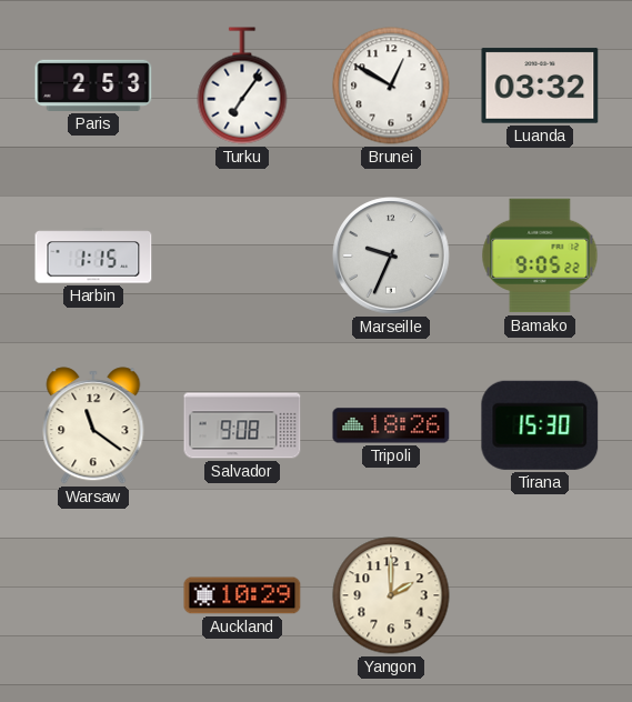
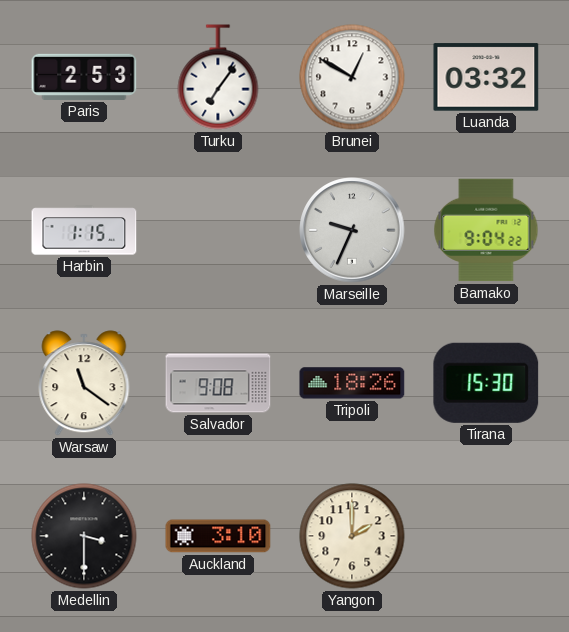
Bamako: 9:05 -> 9:04
Medellin: none -> 3:30
Auckland: 10:29 -> 3:10
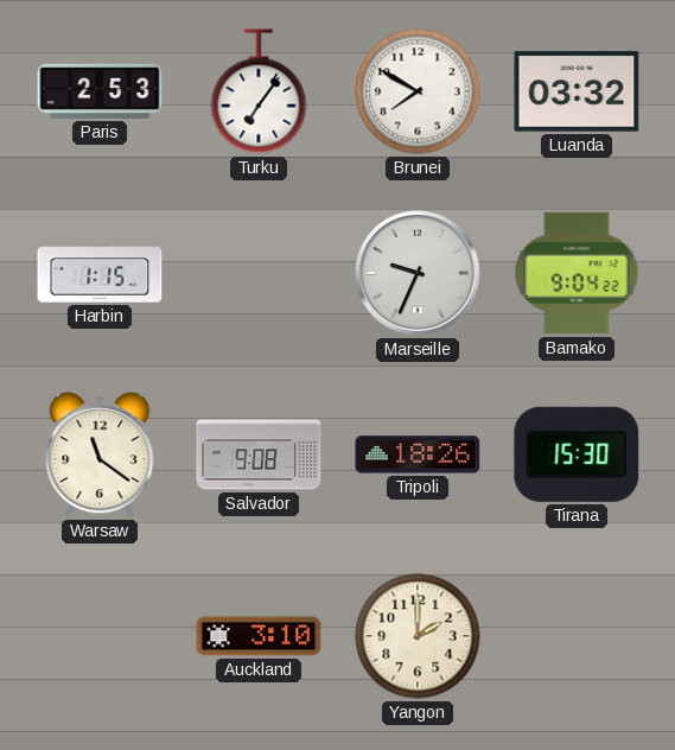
Brunei: 12:50 -> 7:50
Medellin: 3:30 -> none
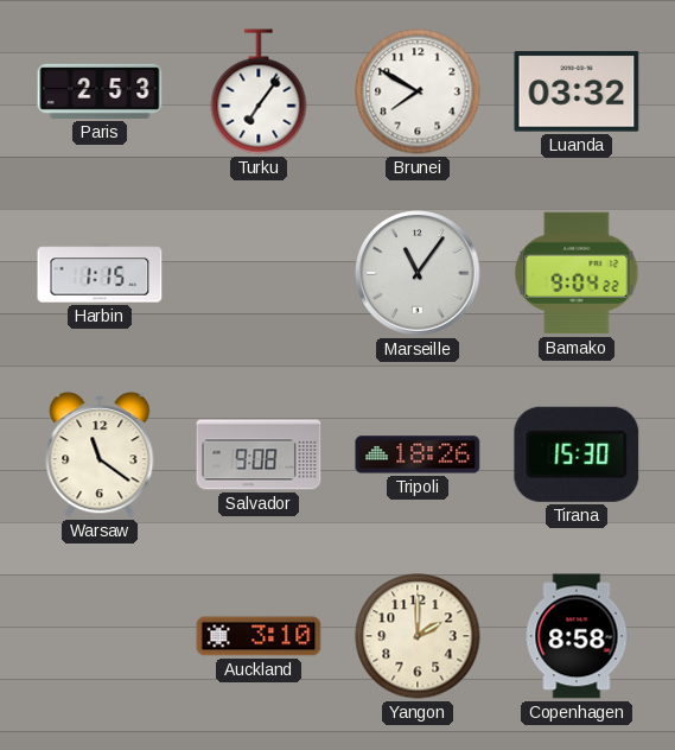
Marseille: 9:34 -> 11:06
Copenhagen: none -> 8:58
